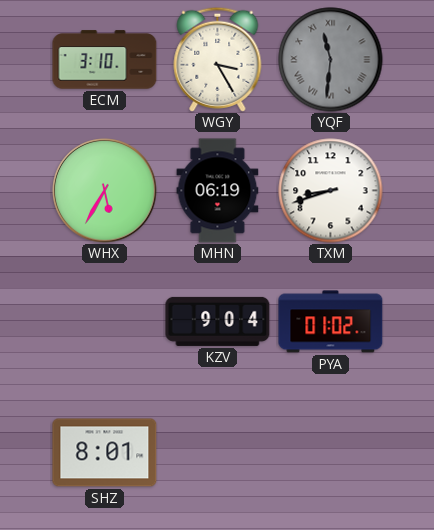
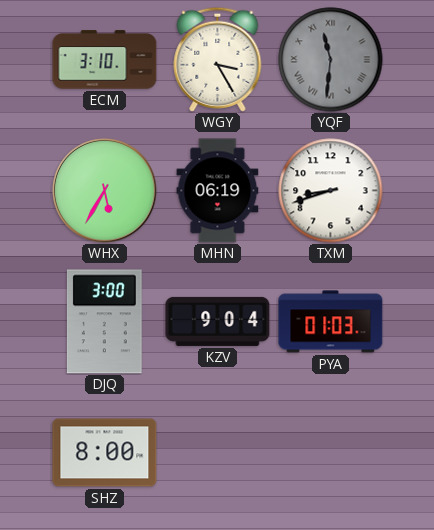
DJQ: none -> 3:00
PYA: 01:02 -> 01:03
SHZ: 8:01 -> 8:00
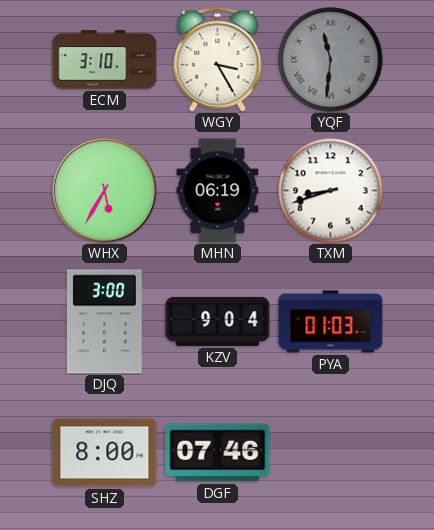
DGF: none -> 07:46
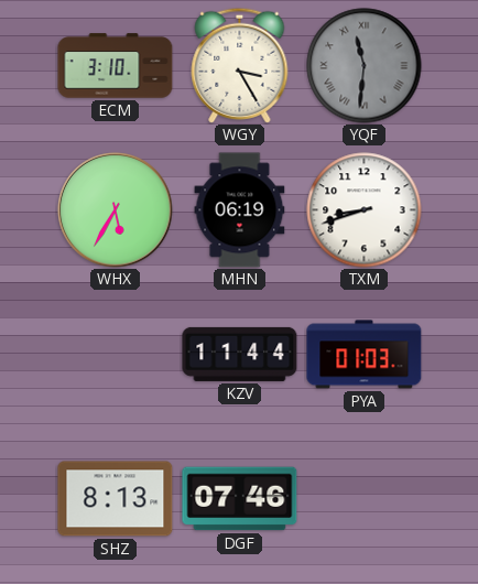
DJQ: 3:00 -> none
KZV: 9:04 -> 11:44
SHZ: 8:00 -> 8:13
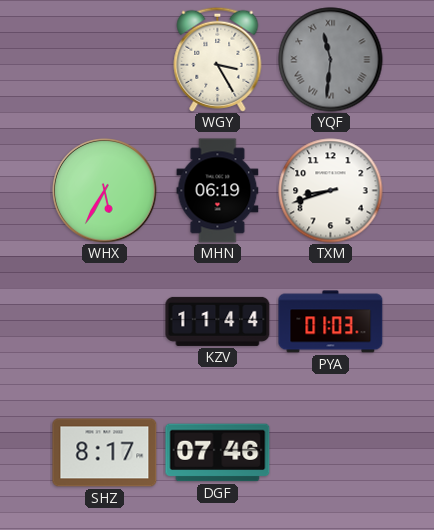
ECM: 3:10 -> none
SHZ: 8:13 -> 8:17
